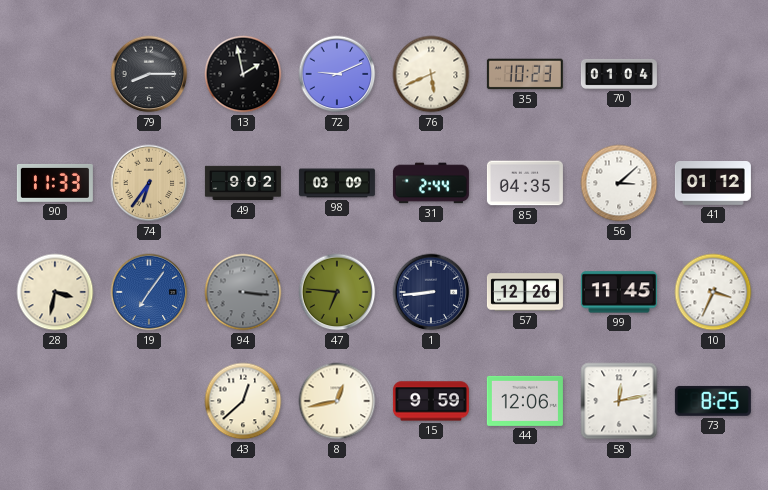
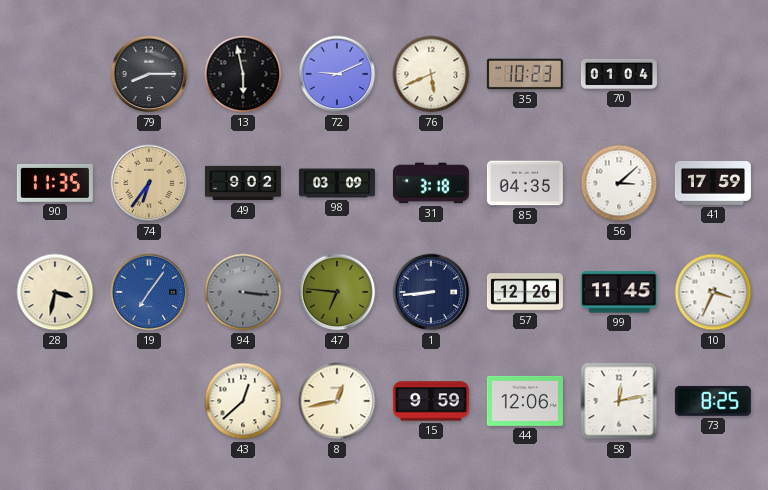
13: 1:58 -> 5:58
90: 11:33 -> 11:35
31: 2:44 -> 3:18
41: 01:12 -> 17:59
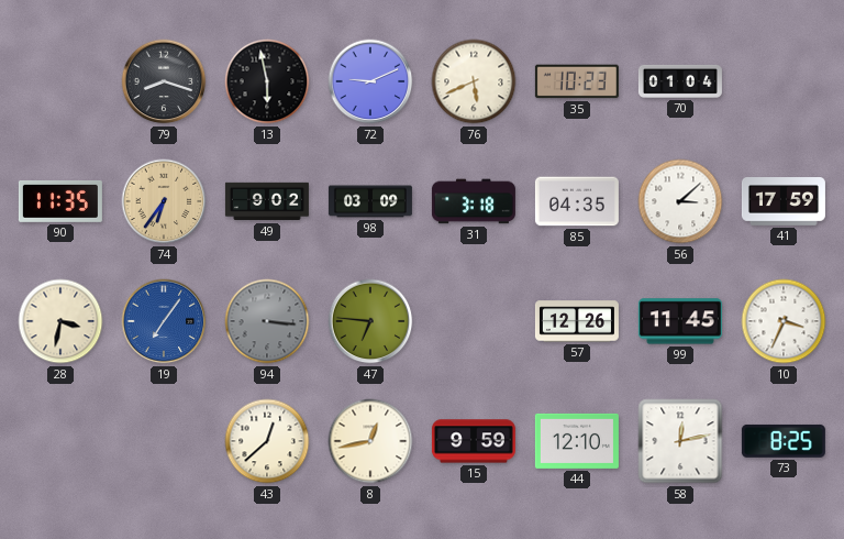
79: 8:15 -> 8:18
1: 8:44 -> none
44: 12:06 -> 12:10
